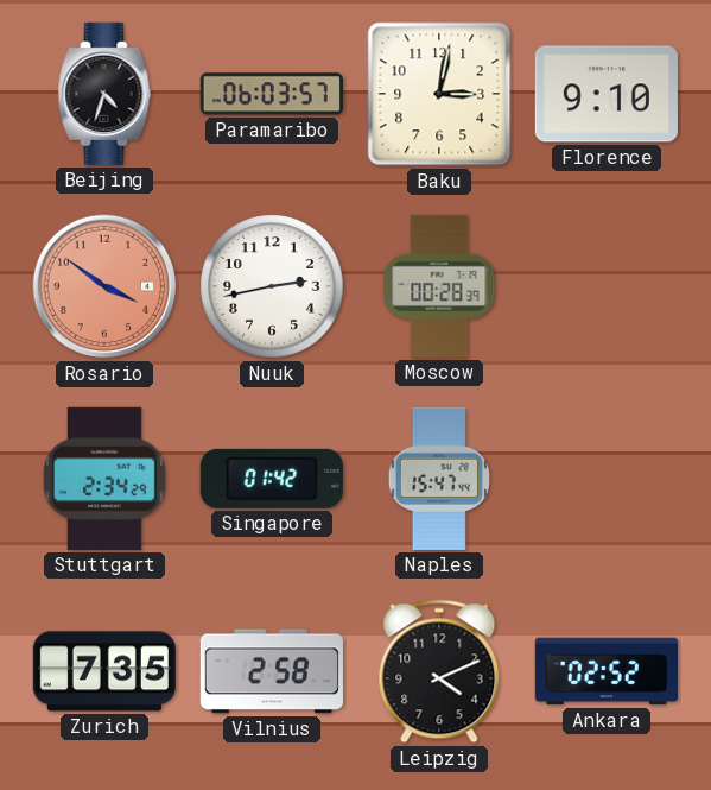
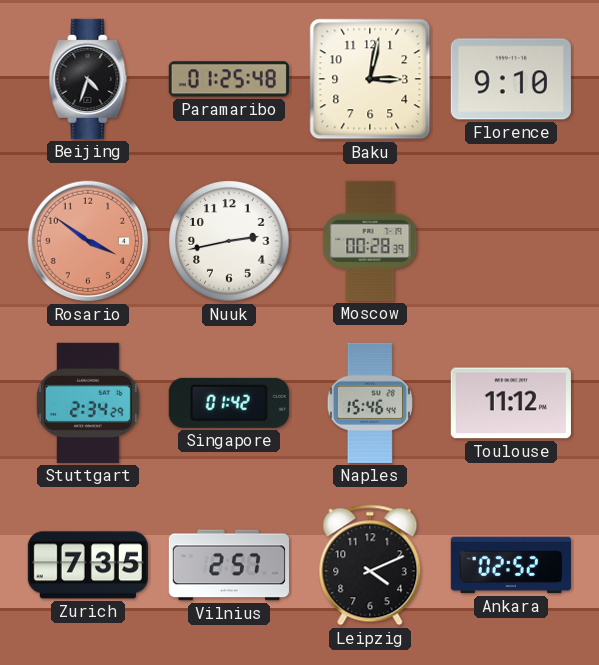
Paramaribo: 06:03 -> 01:25
Naples: 15:47 -> 15:46
Toulouse: none -> 11:12
Vilnius: 2:58 -> 2:57
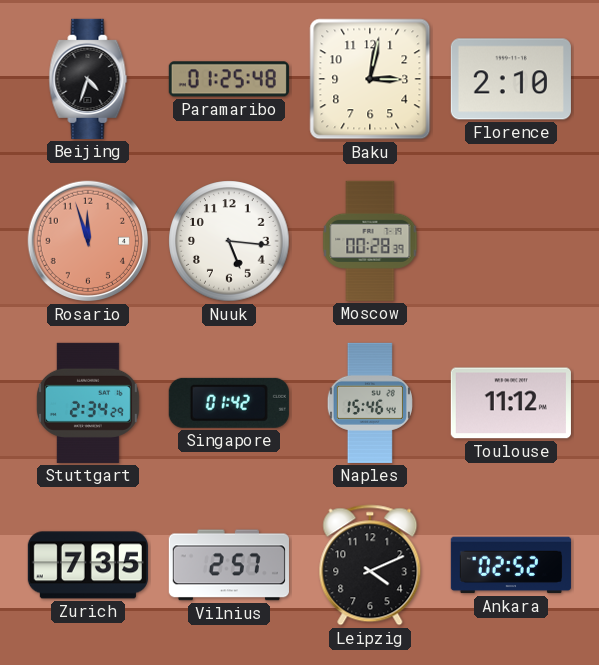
Florence: 9:10 -> 2:10
Rosario: 3:51 -> 11:57
Nuuk: 2:43 -> 5:16
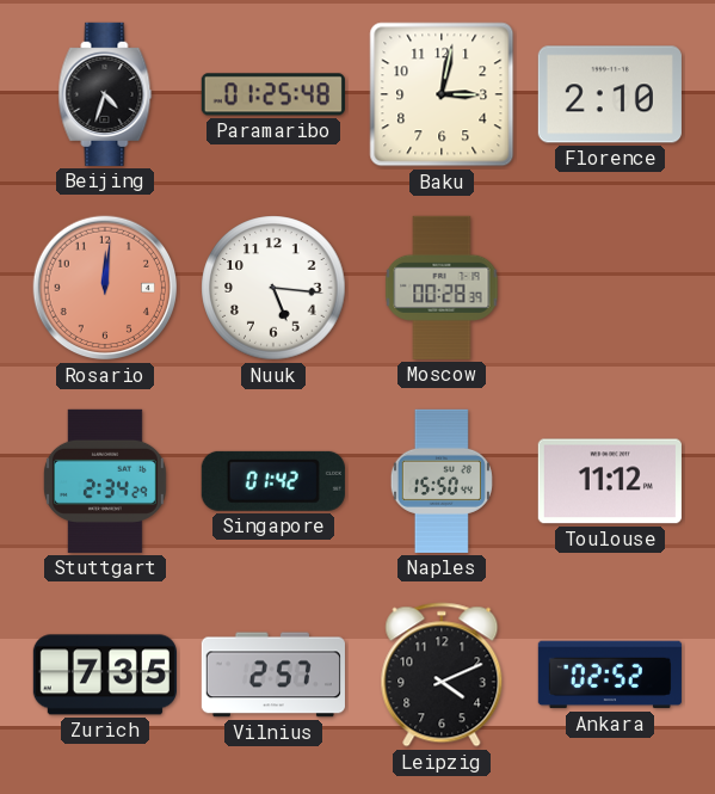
Rosario: 11:57 -> 12:01
Naples: 15:46 -> 15:50
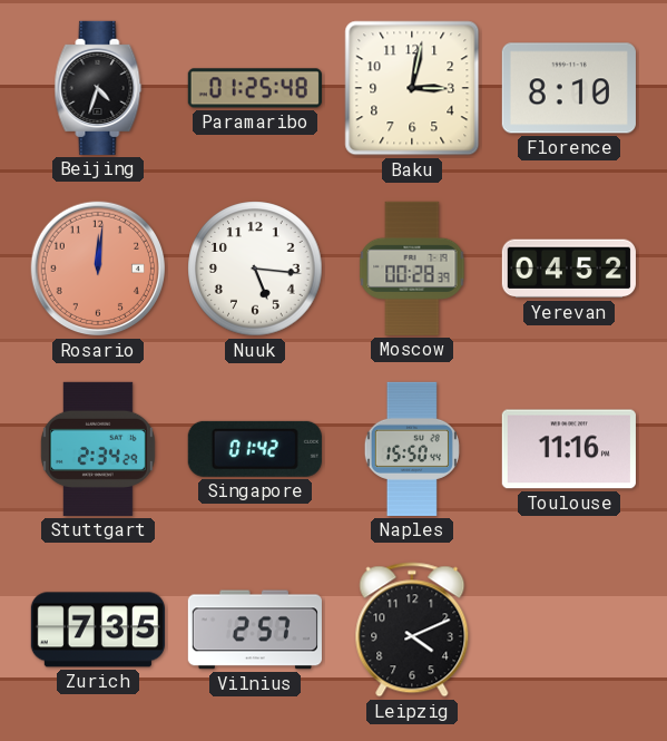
Florence: 2:10 -> 8:10
Yerevan: none -> 04:52
Toulouse: 11:12 -> 11:16
Ankara: 02:52 -> none
